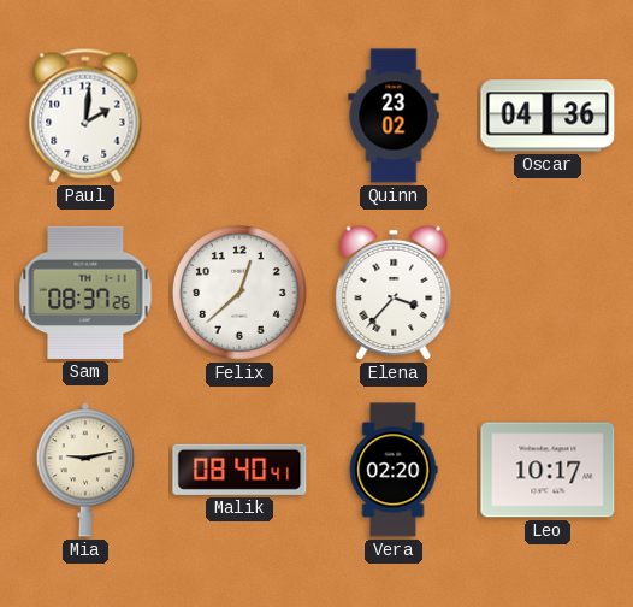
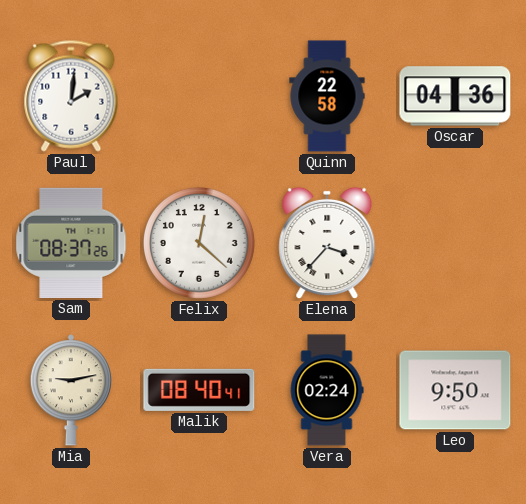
Quinn: 23:02 -> 22:58
Felix: 12:38 -> 12:22
Vera: 02:20 -> 02:24
Leo: 10:17 -> 9:50
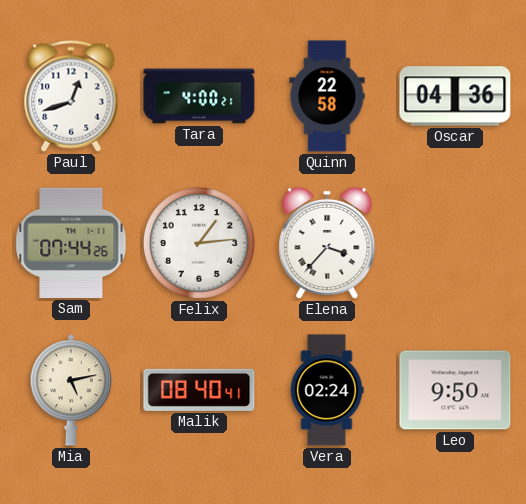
Paul: 2:01 -> 12:42
Tara: none -> 4:00
Sam: 08:37 -> 07:44
Felix: 12:22 -> 1:14
Mia: 9:13 -> 5:13
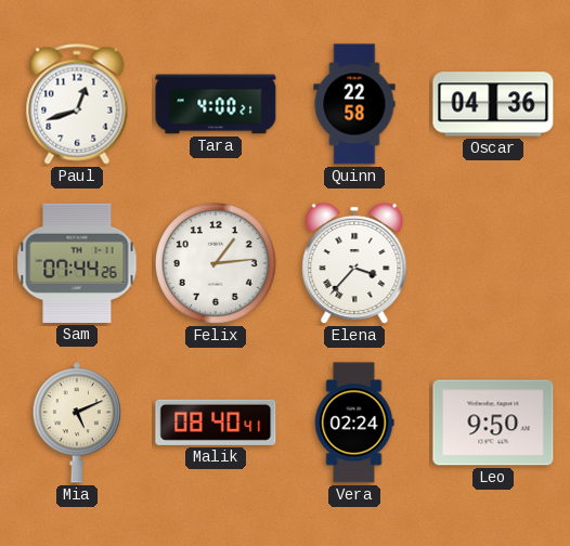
Mia: 5:13 -> 5:11
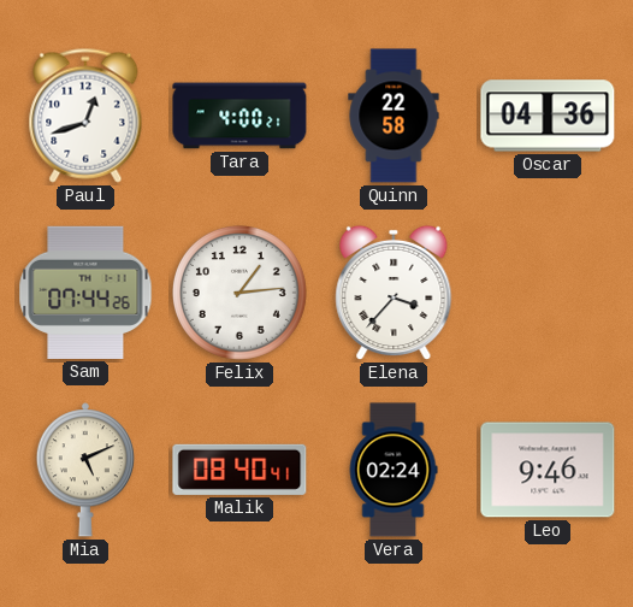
Leo: 9:50 -> 9:46
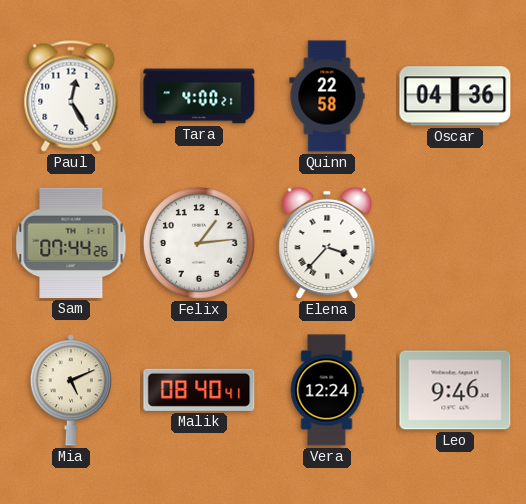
Paul: 12:42 -> 12:25
Vera: 02:24 -> 12:24
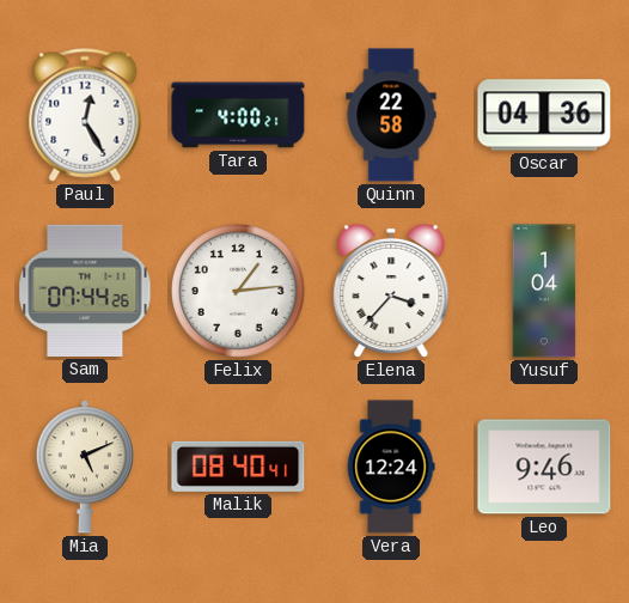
Yusuf: none -> 1:04
